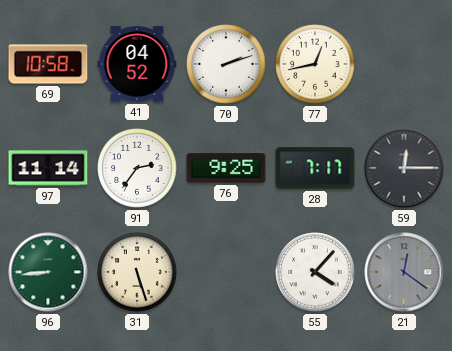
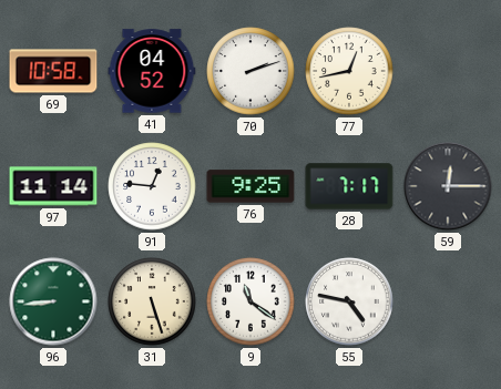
91: 2:36 -> 12:46
9: none -> 11:21
55: 4:07 -> 4:47
21: 12:21 -> none
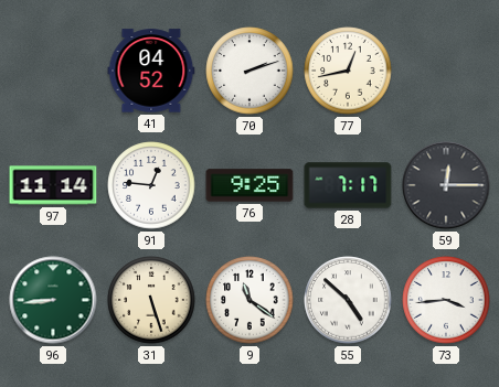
69: 10:58 -> none
55: 4:47 -> 4:52
73: none -> 3:44
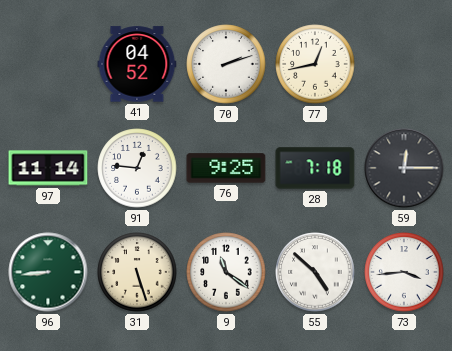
28: 7:17 -> 7:18
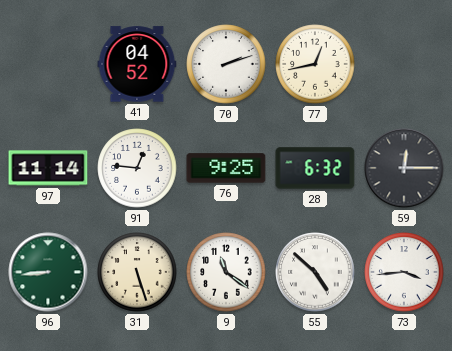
28: 7:18 -> 6:32
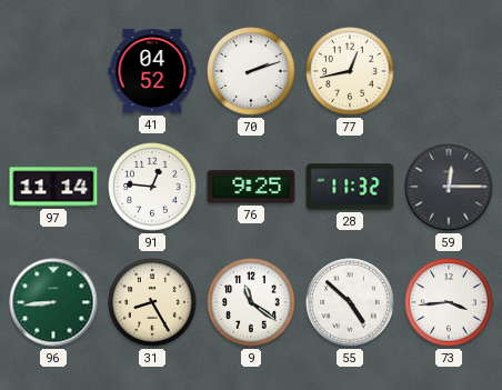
28: 6:32 -> 11:32
31: 5:27 -> 8:25
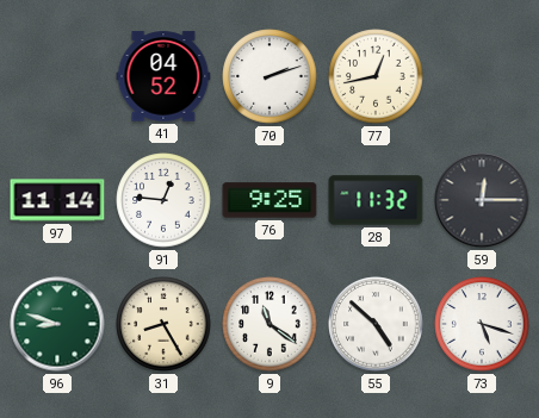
96: 8:44 -> 8:48
73: 3:44 -> 5:18
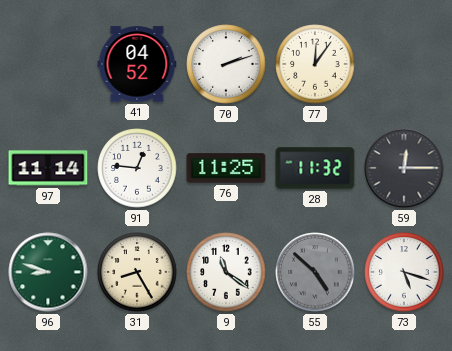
77: 12:43 -> 12:06
76: 9:25 -> 11:25
55 dial: white -> grey
